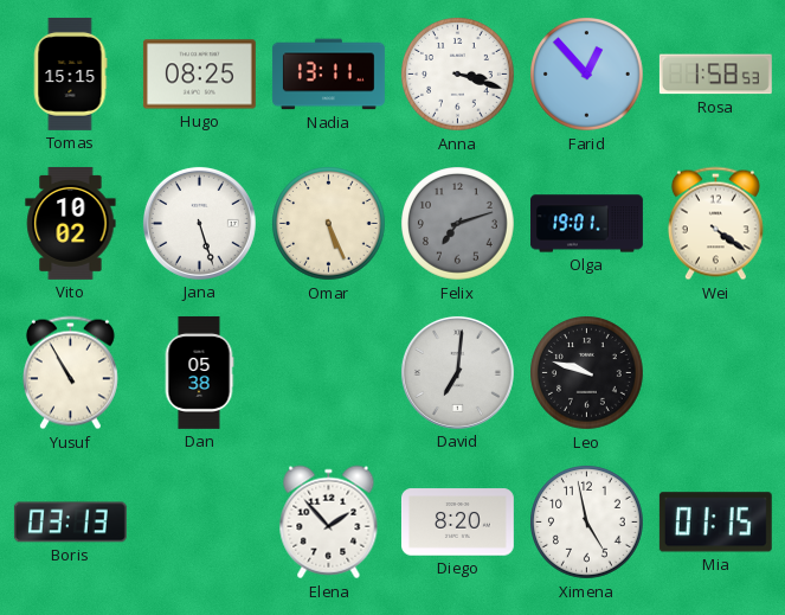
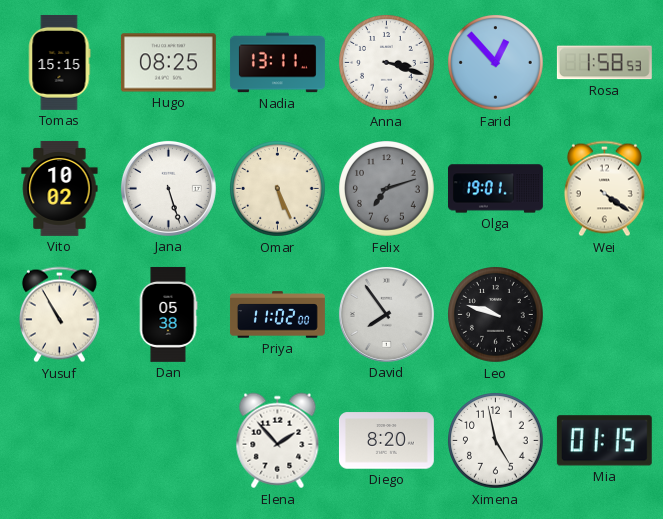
Priya: none -> 11:02
David: 7:01 -> 7:54
Boris: 03:13 -> none
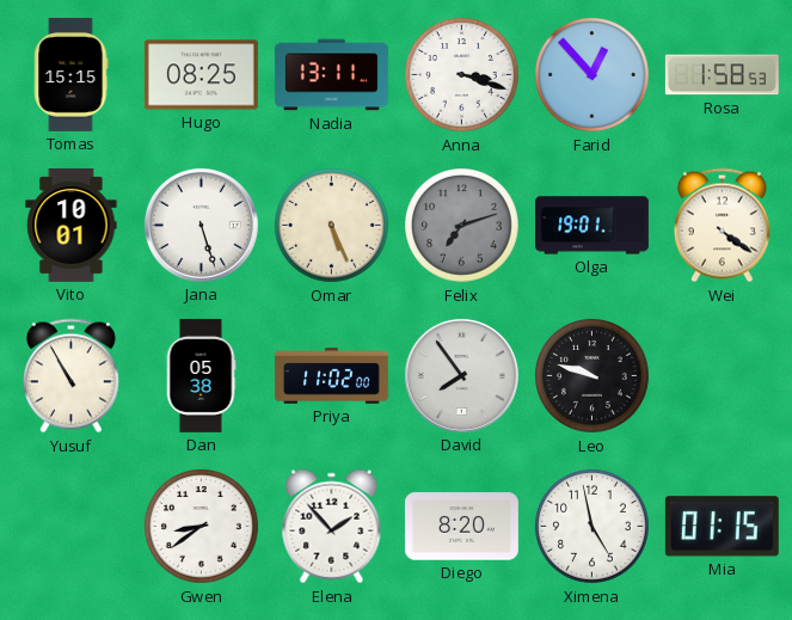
Vito: 10:02 -> 10:01
Gwen: none -> 8:39
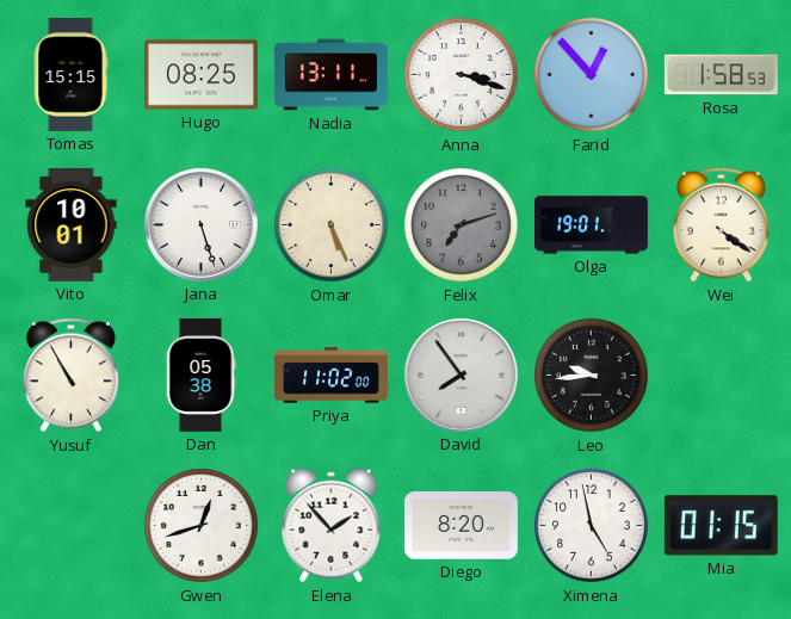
Leo: 9:48 -> 9:44
Gwen: 8:39 -> 12:42
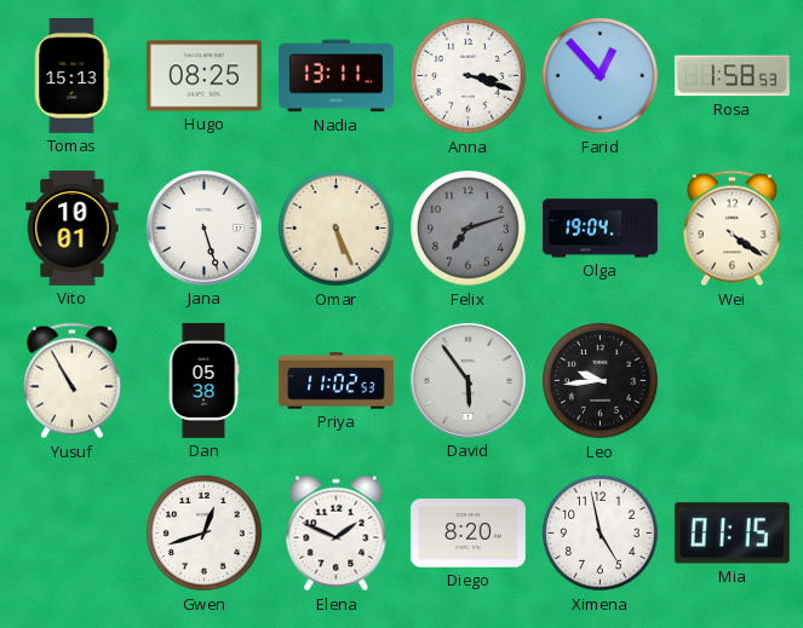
Tomas: 15:15 -> 15:13
Olga: 19:01 -> 19:04
Priya: 11:02:00 -> 11:02:53
David: 7:54 -> 5:54
Elena: 1:53 -> 1:49
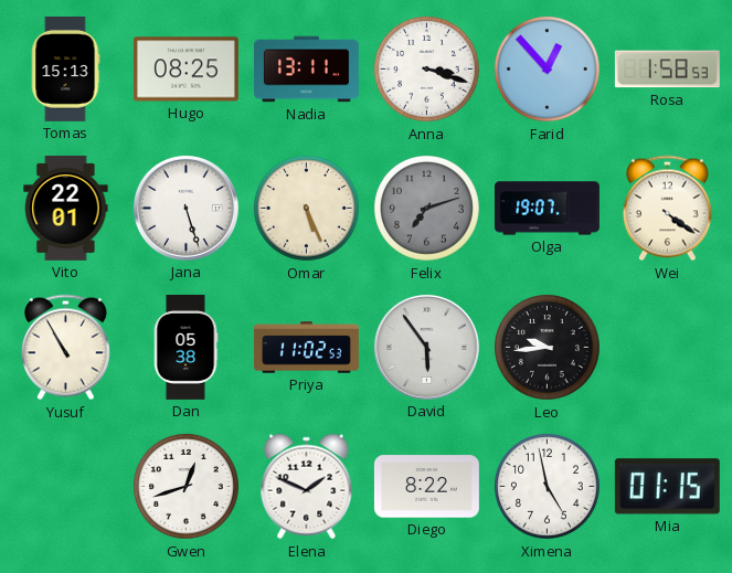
Vito: 10:01 -> 22:01
Olga: 19:04 -> 19:07
Diego: 8:20 -> 8:22
